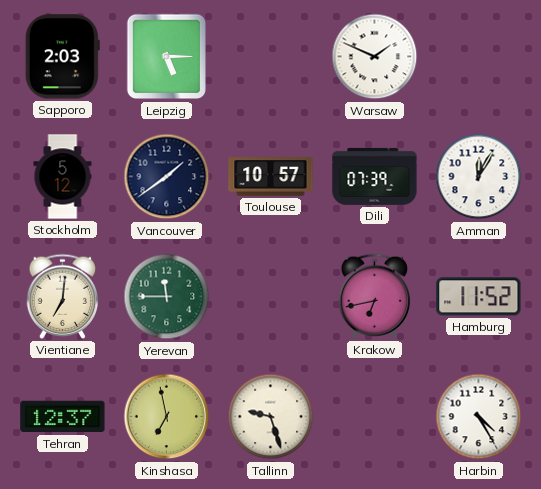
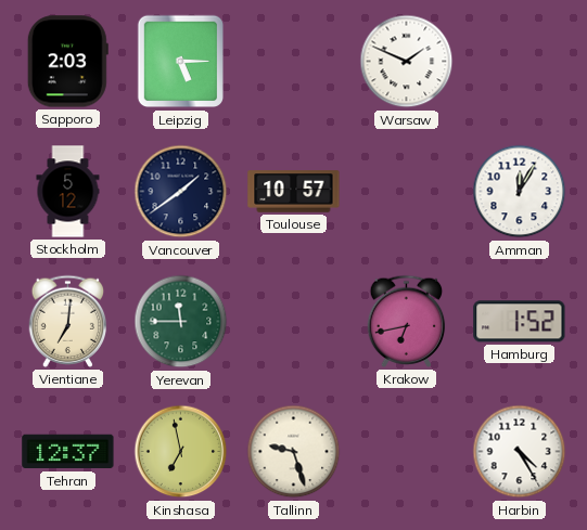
Dili: 07:39 -> none
Hamburg: 11:52 -> 1:52
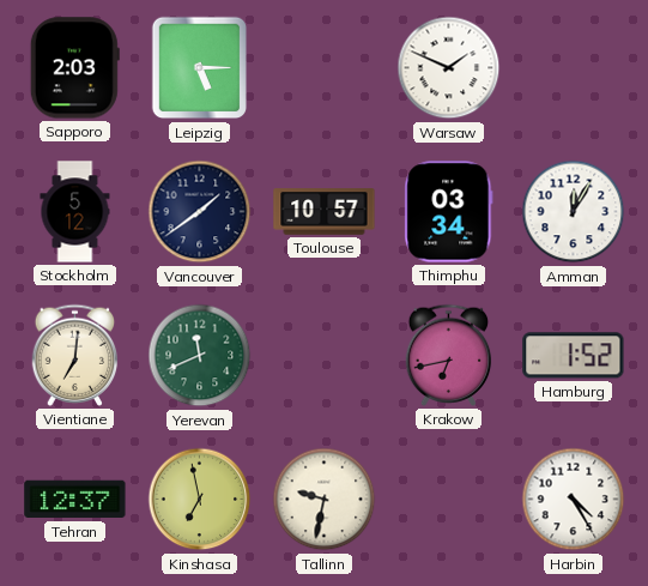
Thimphu: none -> 03:34
Yerevan: 11:45 -> 11:41
Tallinn: 9:27 -> 9:32
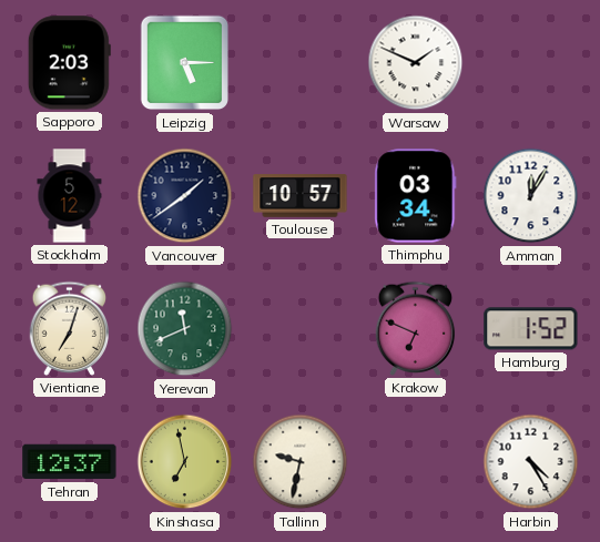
Vientiane: 7:01 -> 7:03
Krakow: 6:43 -> 6:49
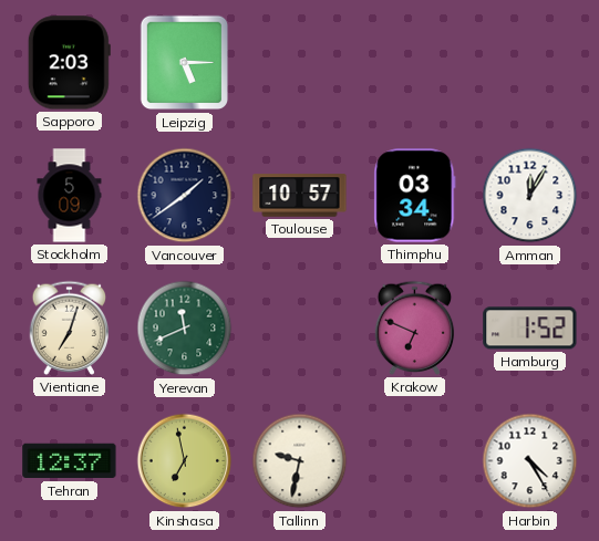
Warsaw: 1:49 -> none
Stockholm: 5:12 -> 5:09
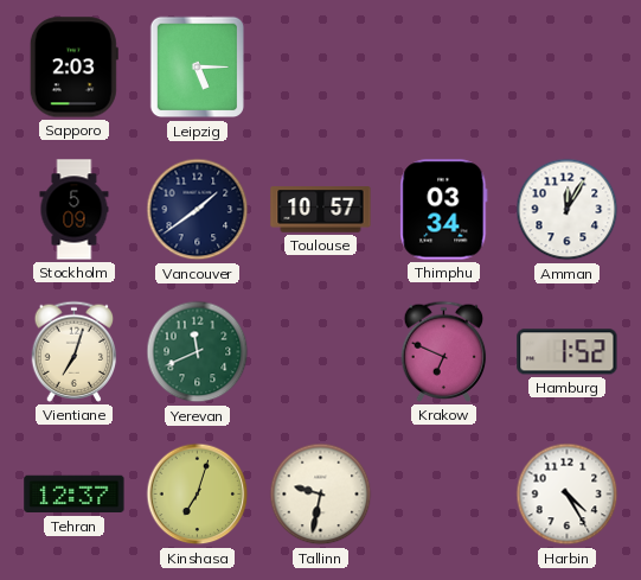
Kinshasa: 6:58 -> 7:03
